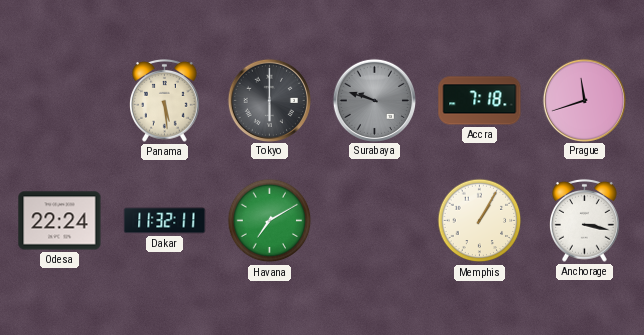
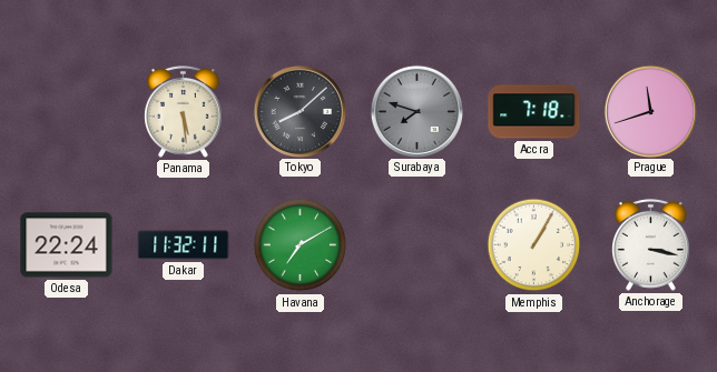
Tokyo: 6:00 -> 8:08
Surabaya: 9:48 -> 7:48
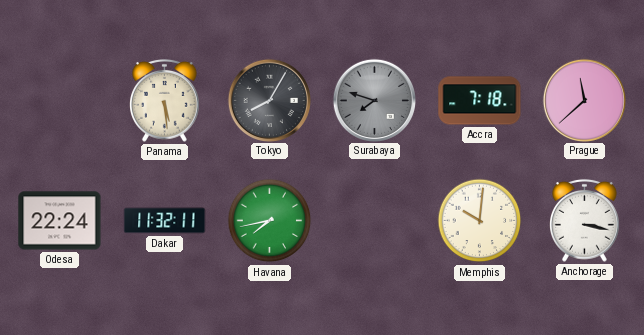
Tokyo: 8:08 -> 8:05
Prague: 11:42 -> 11:38
Havana: 7:10 -> 7:43
Memphis: 1:05 -> 10:01
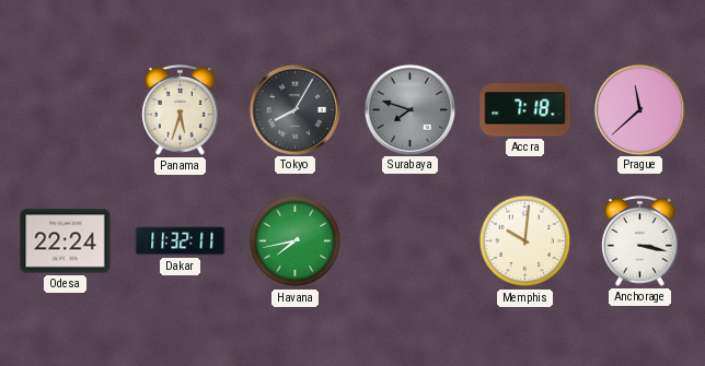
Panama: 5:29 -> 5:33
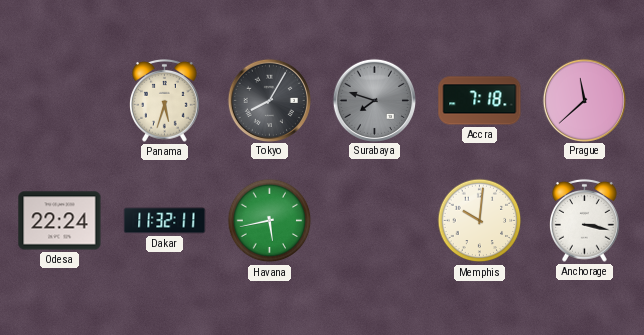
Havana: 7:43 -> 5:43
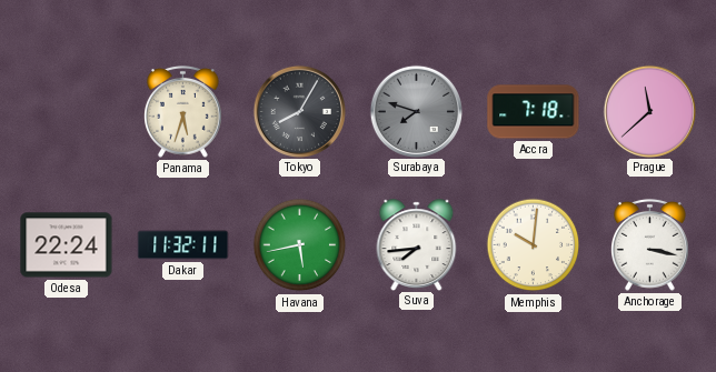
Suva: none -> 7:44
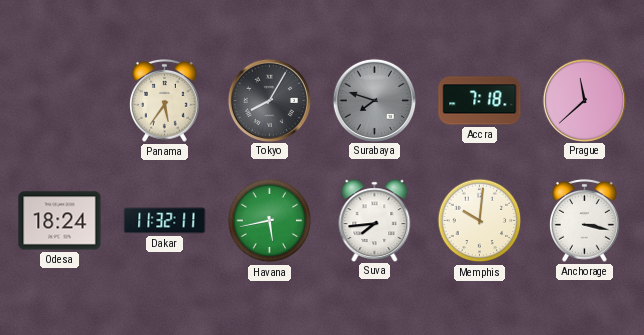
Panama: 5:33 -> 5:36
Odesa: 22:24 -> 18:24
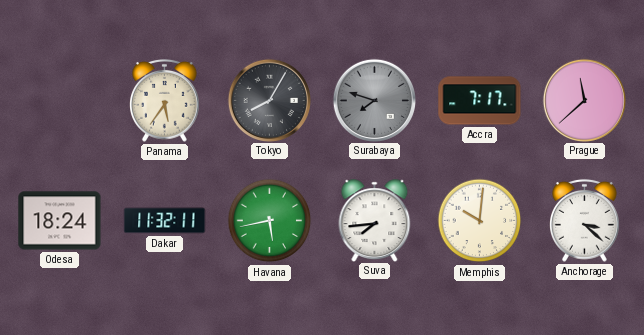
Accra: 7:18 -> 7:17
Anchorage: 3:17 -> 3:22
